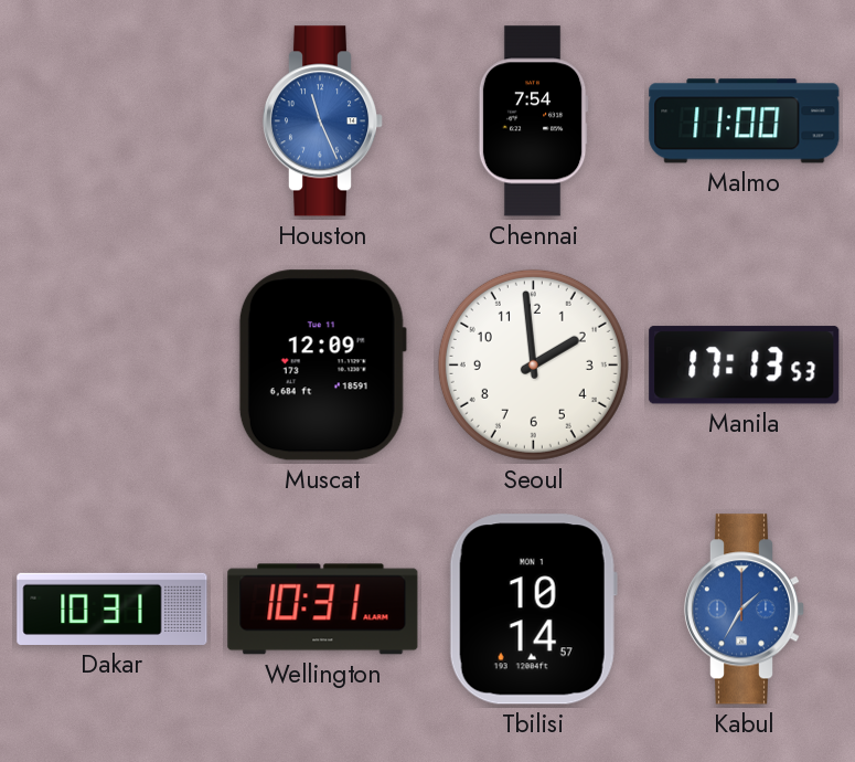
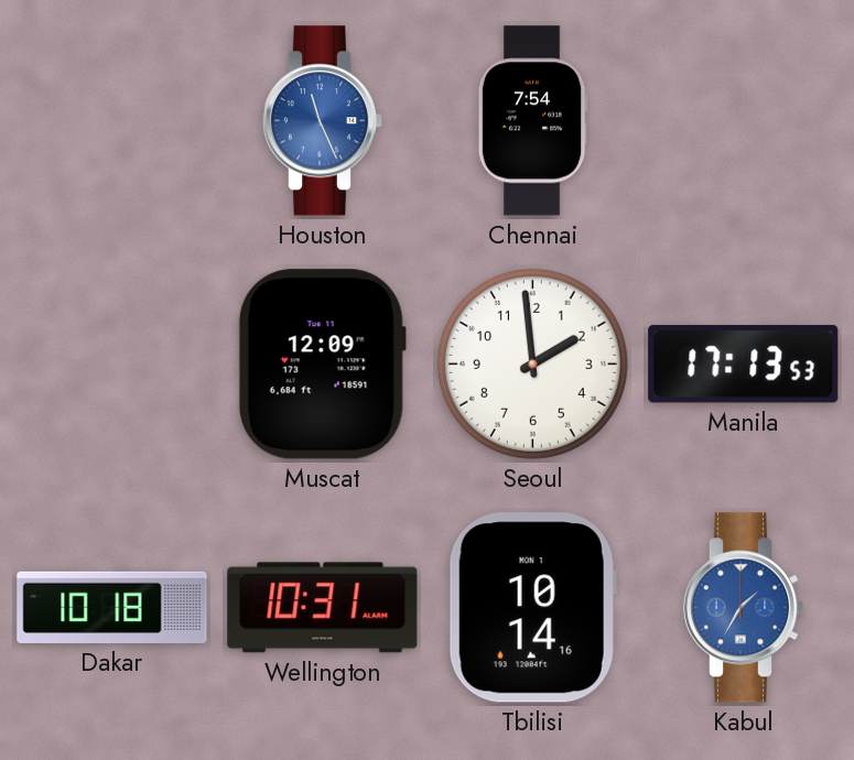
Malmo: 11:00 -> none
Dakar: 10:31 -> 10:18
Tbilisi: 10:14:57 -> 10:14:16
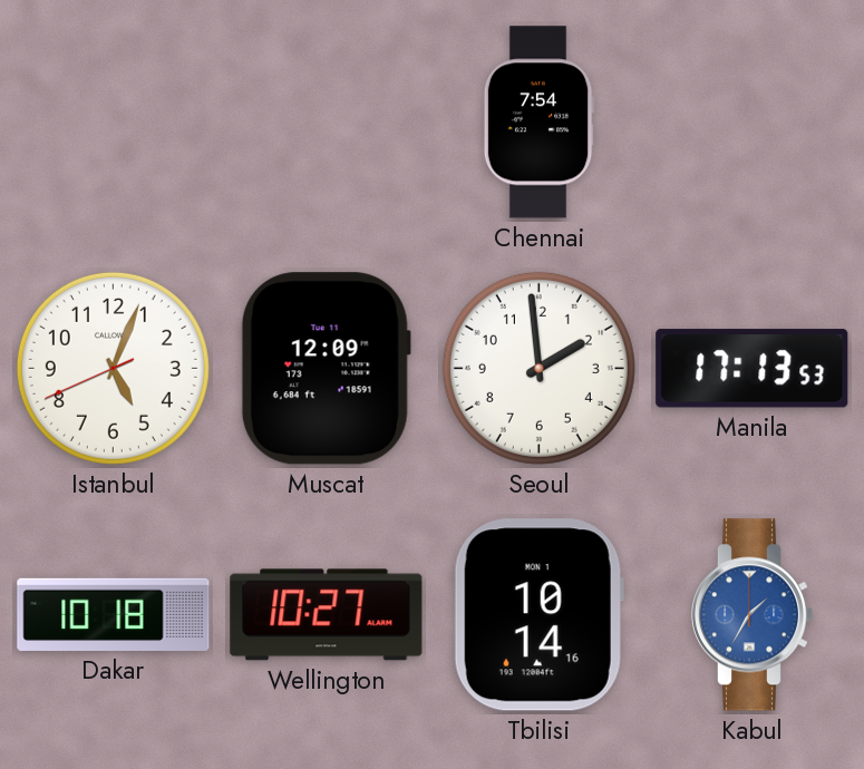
Houston: 11:26 -> none
Istanbul: none -> 5:03
Wellington: 10:31 -> 10:27
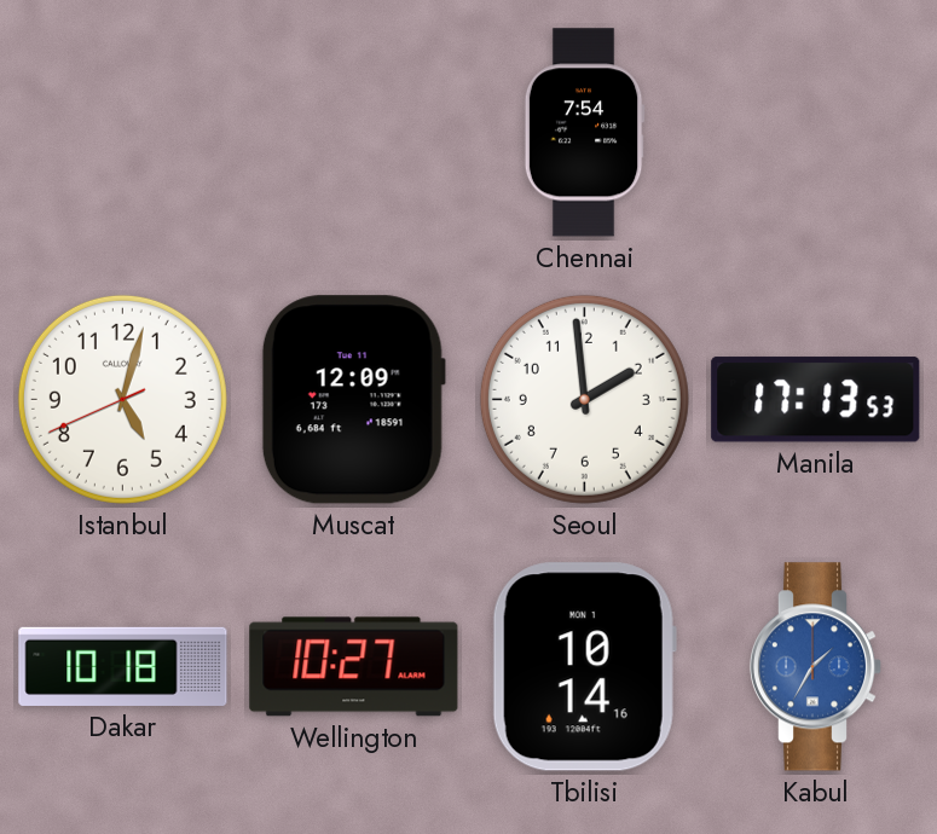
Istanbul: 5:03 -> 5:02
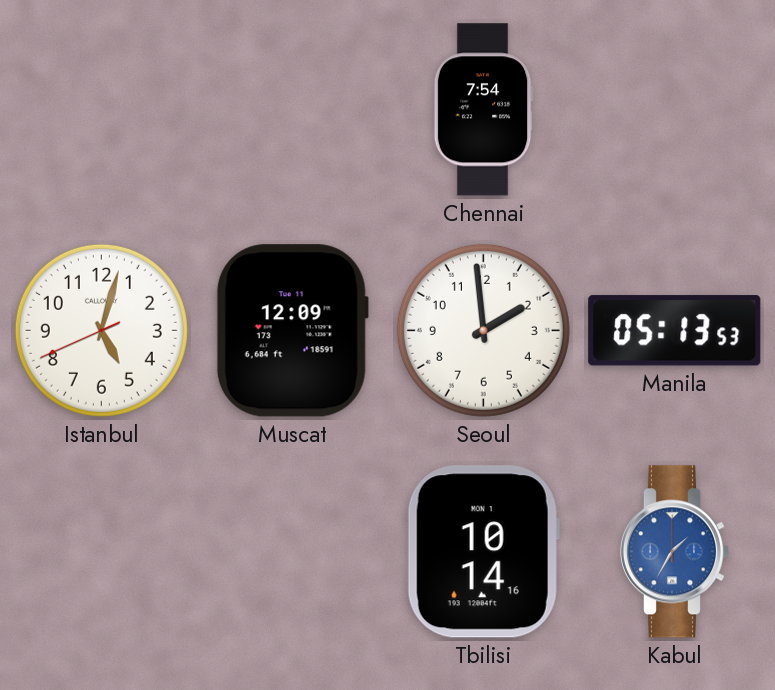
Manila: 17:13 -> 05:13
Dakar: 10:18 -> none
Wellington: 10:27 -> none
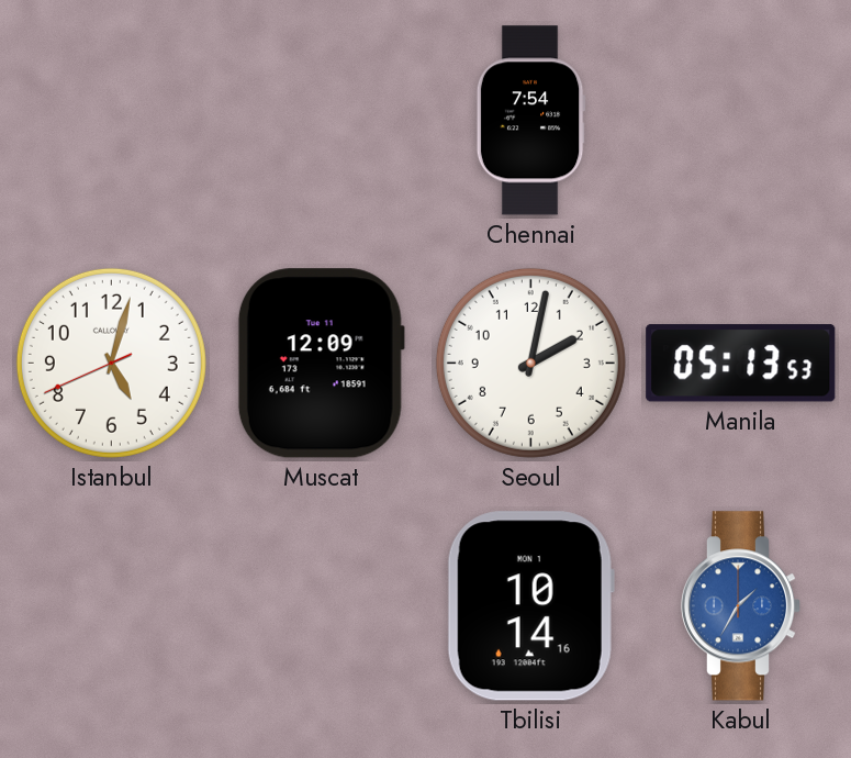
Seoul: 1:59 -> 2:02
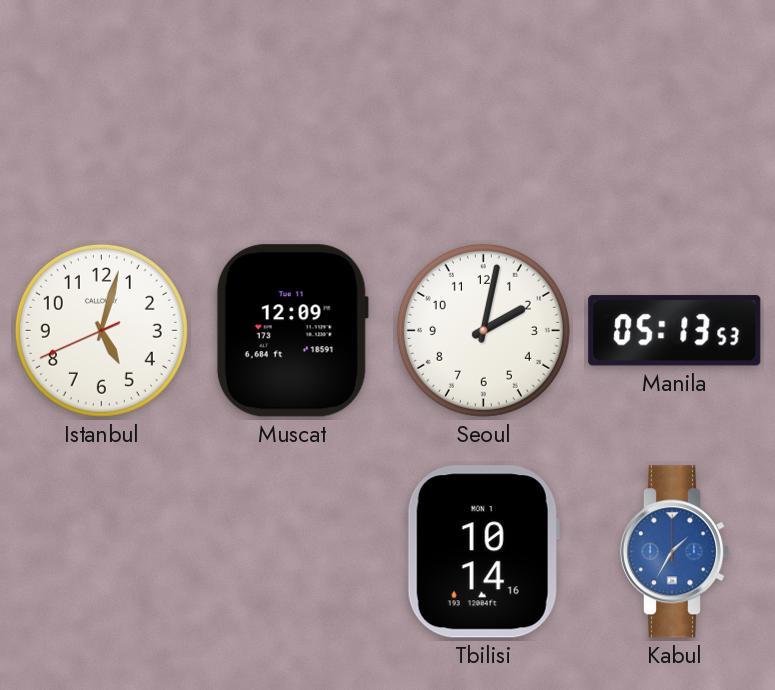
Chennai: 7:54 -> none
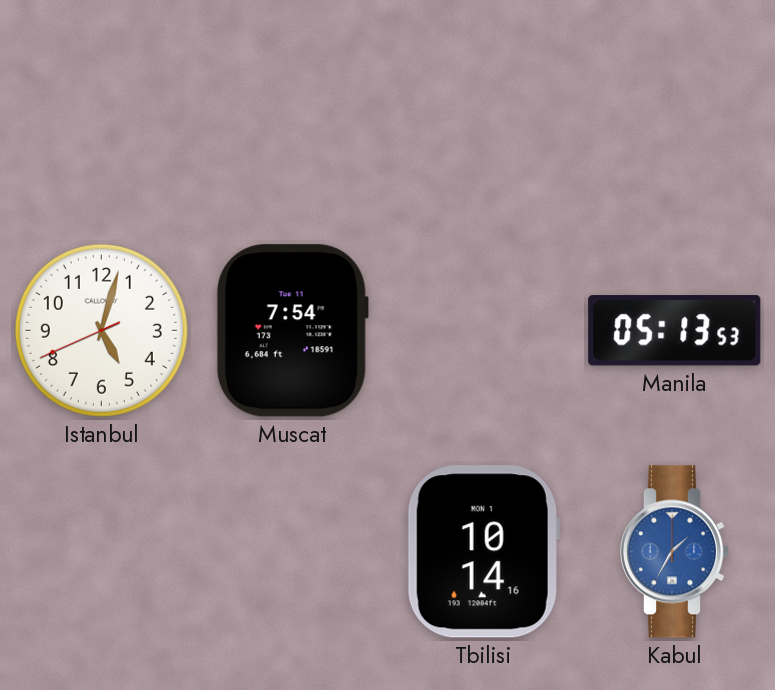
Muscat: 12:09 -> 7:54
Seoul: 2:02 -> none
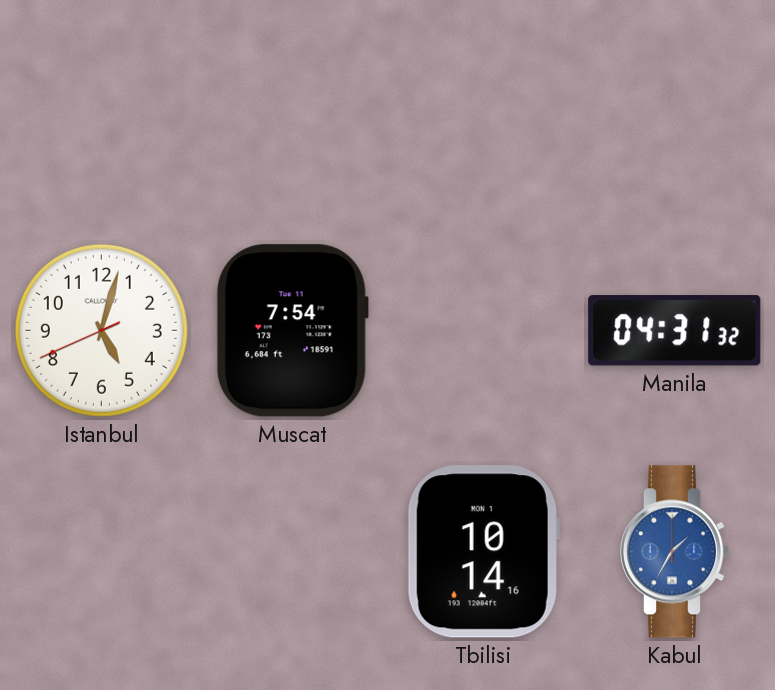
Manila: 05:13 -> 04:31
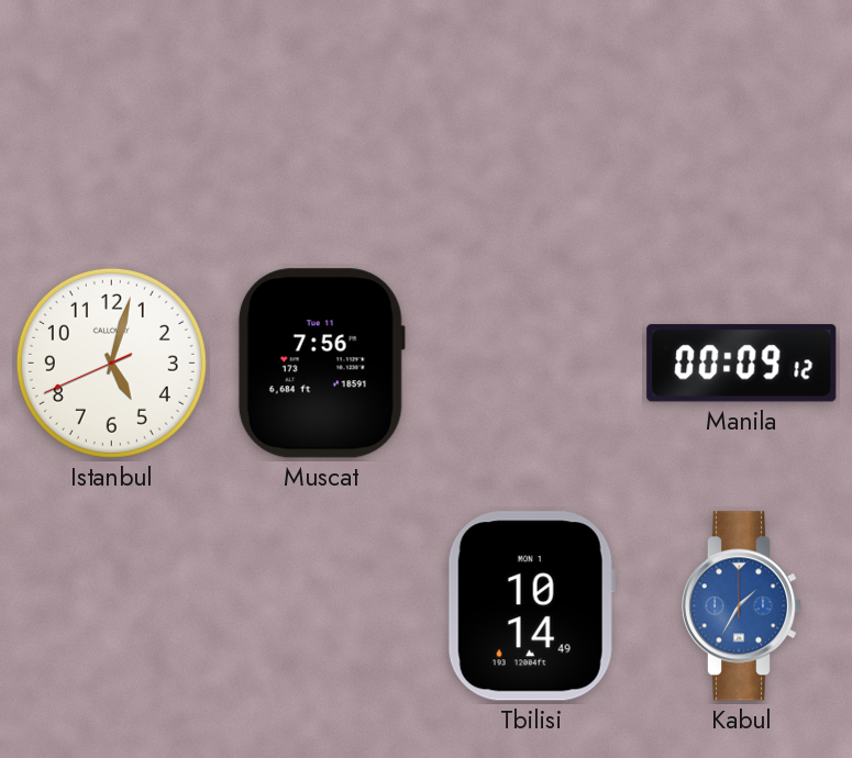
Muscat: 7:54 -> 7:56
Manila: 04:31 -> 00:09
Tbilisi: 10:14:16 -> 10:14:49
